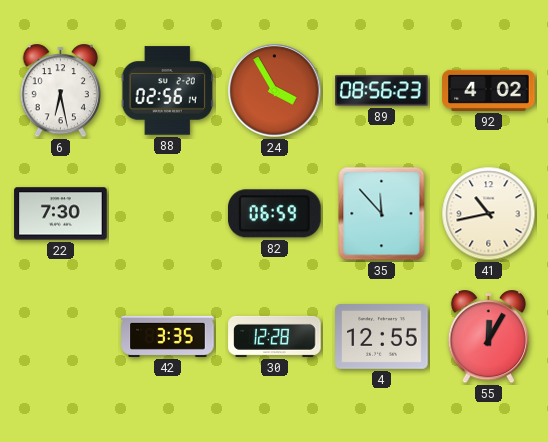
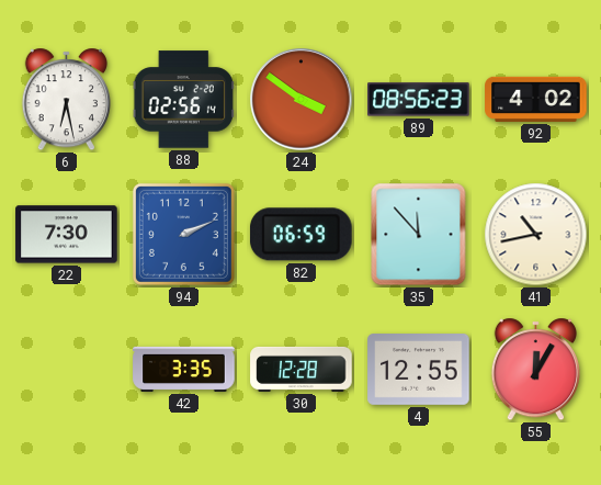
24: 3:55 -> 3:51
94: none -> 2:11
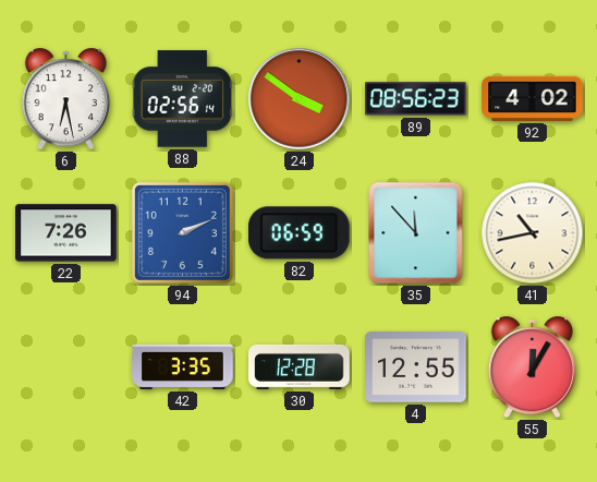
22: 7:30 -> 7:26
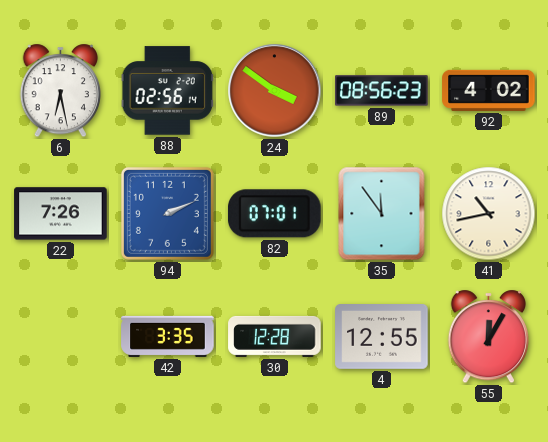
82: 06:59 -> 07:01
35: 11:53 -> 11:54
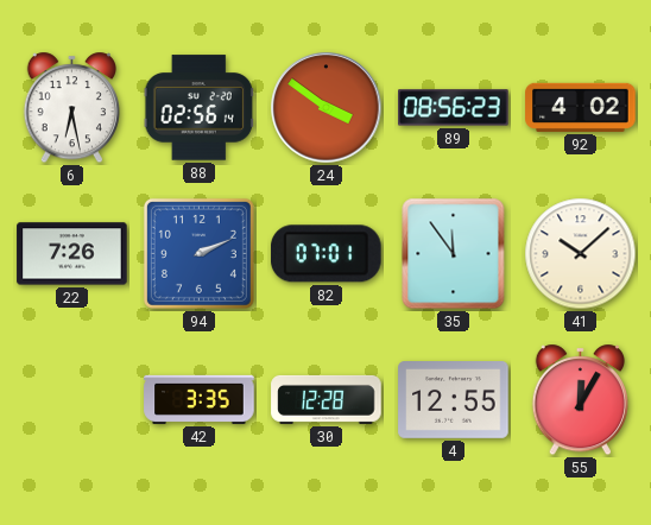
41: 10:43 -> 10:08
